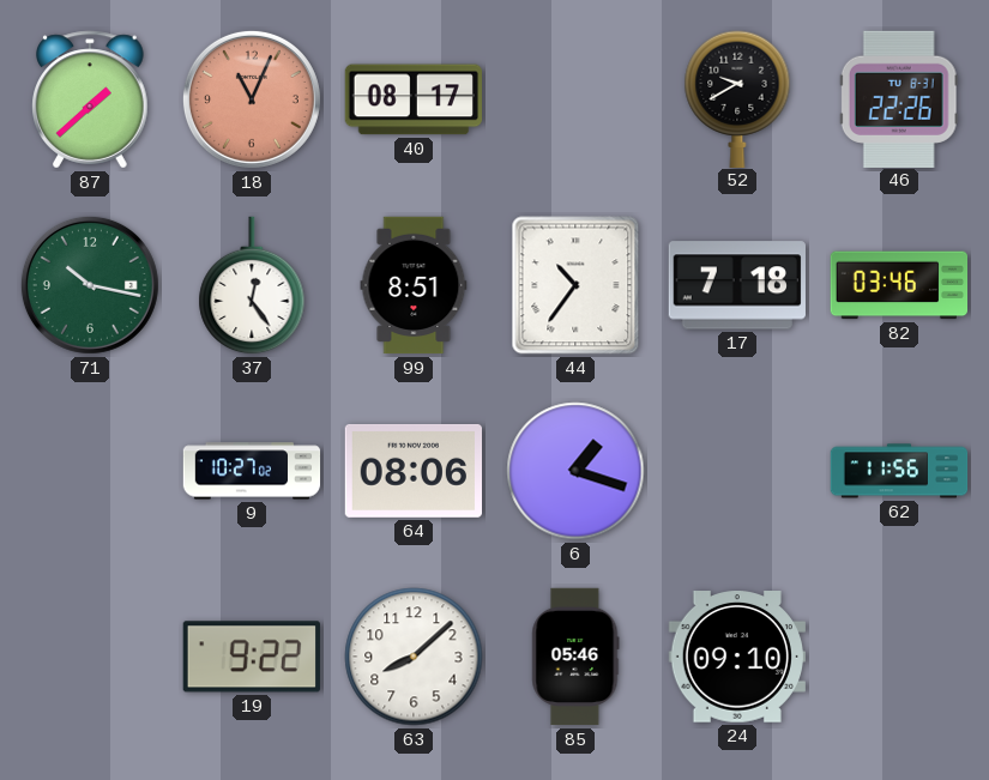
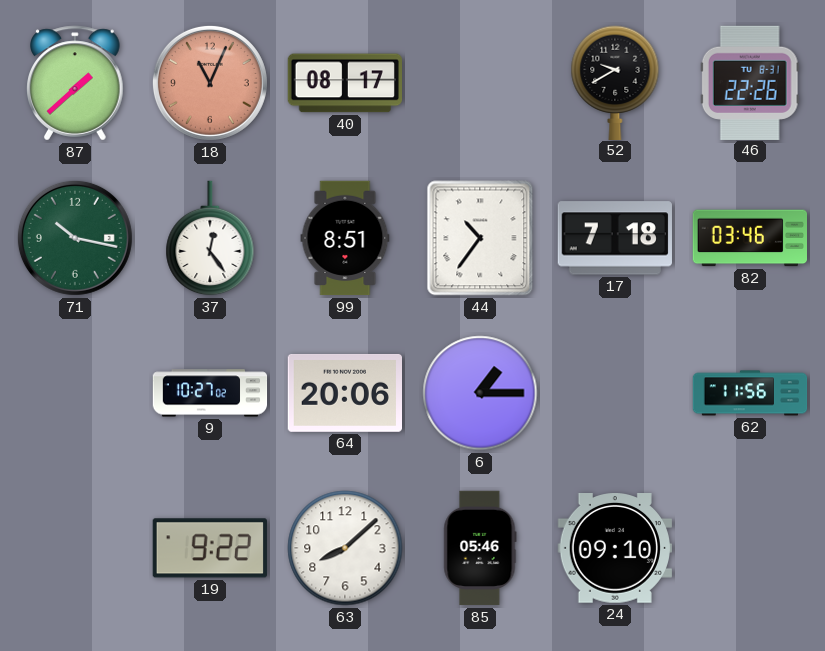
64: 08:06 -> 20:06
6: 1:18 -> 1:15
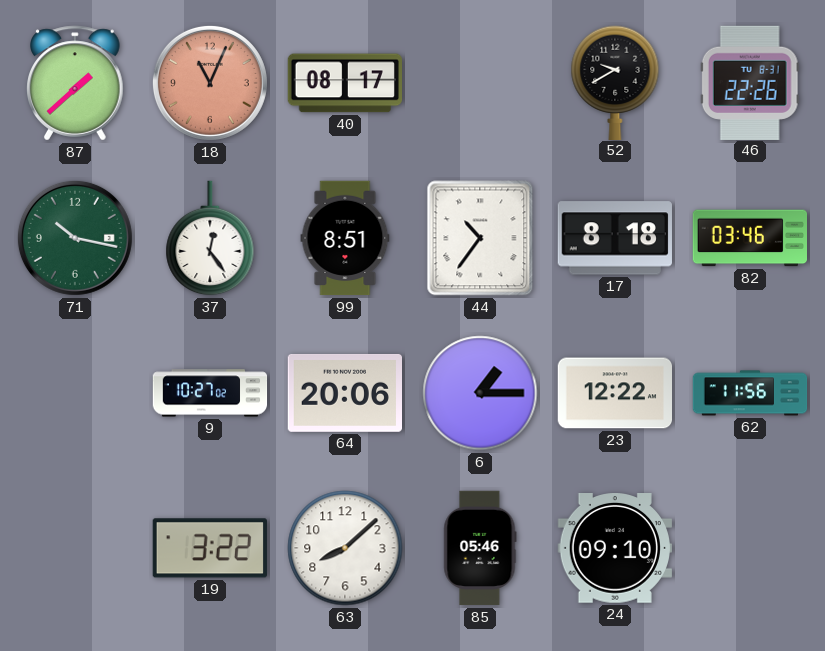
17: 7:18 -> 8:18
23: none -> 12:22
19: 9:22 -> 3:22
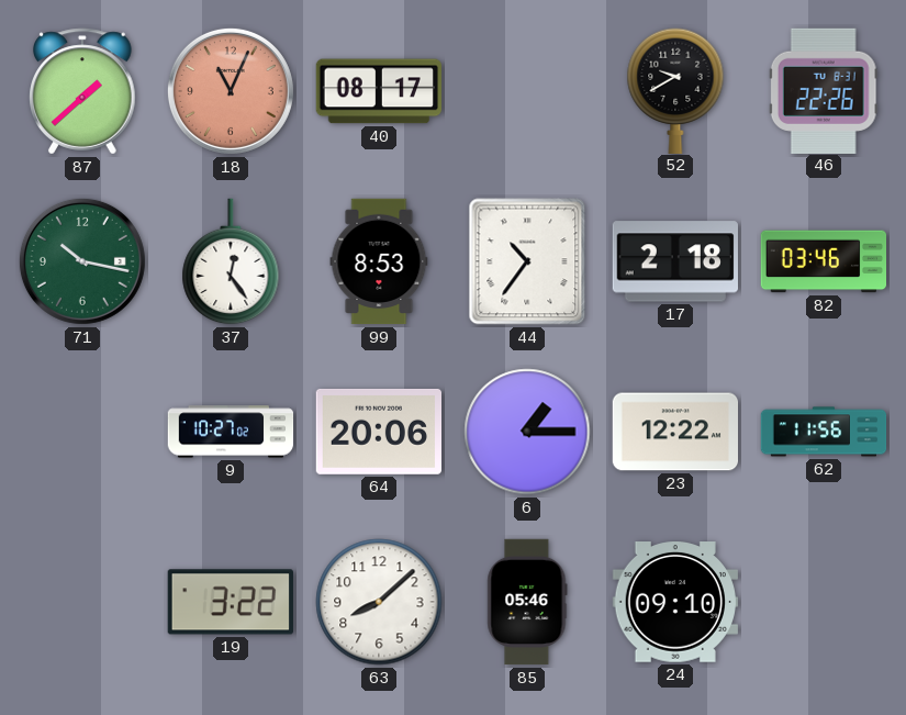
99: 8:51 -> 8:53
17: 8:18 -> 2:18
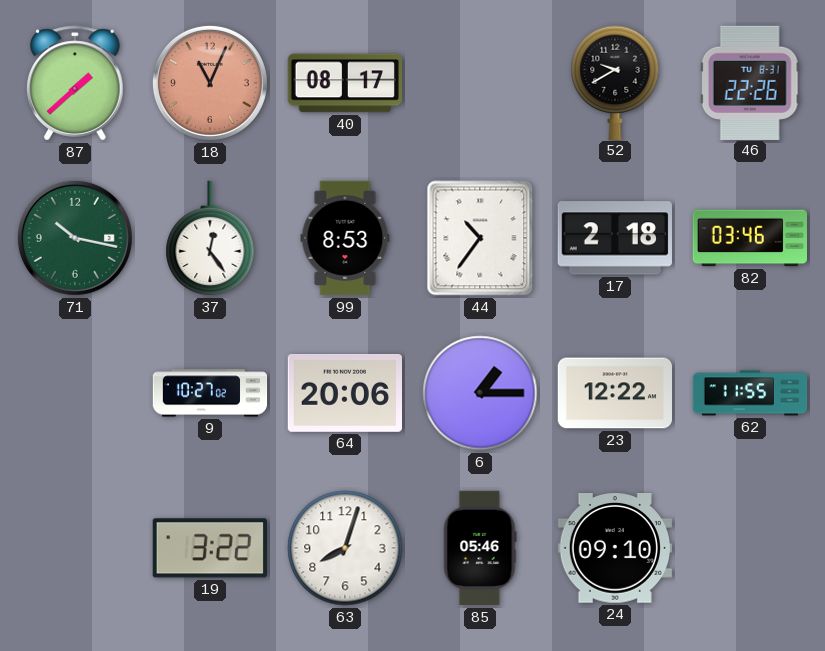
62: 11:56 -> 11:55
63: 8:08 -> 8:03
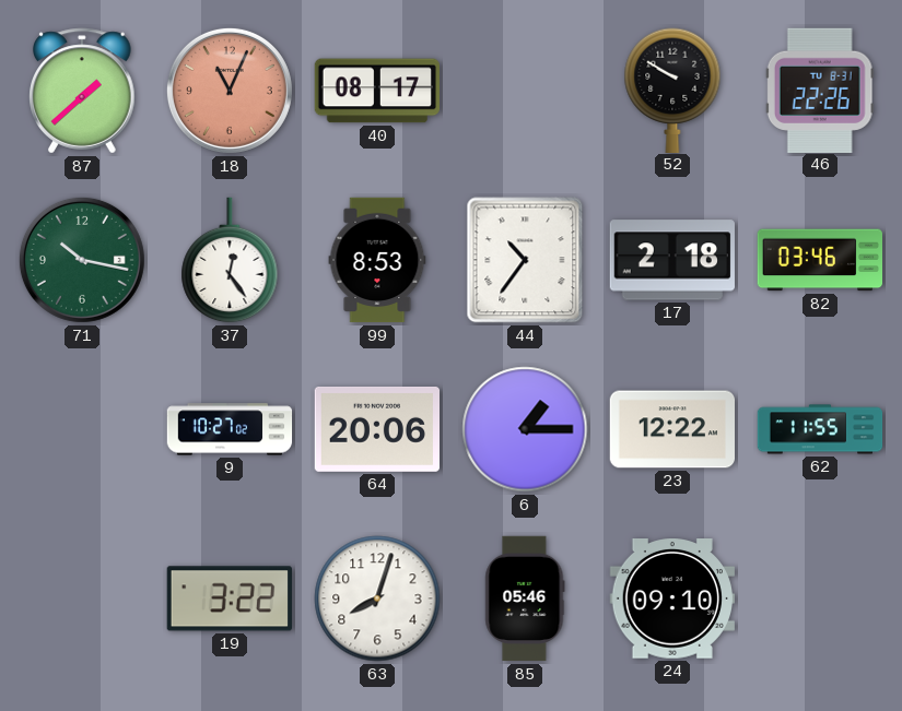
52: 9:40 -> 9:50
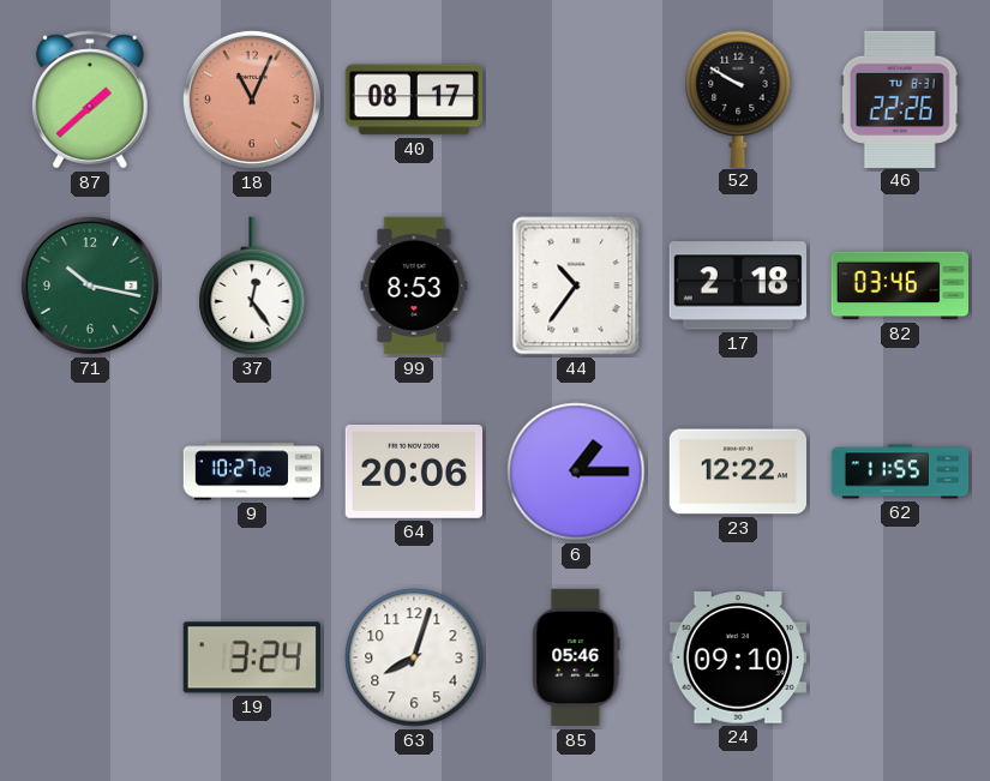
19: 3:22 -> 3:24
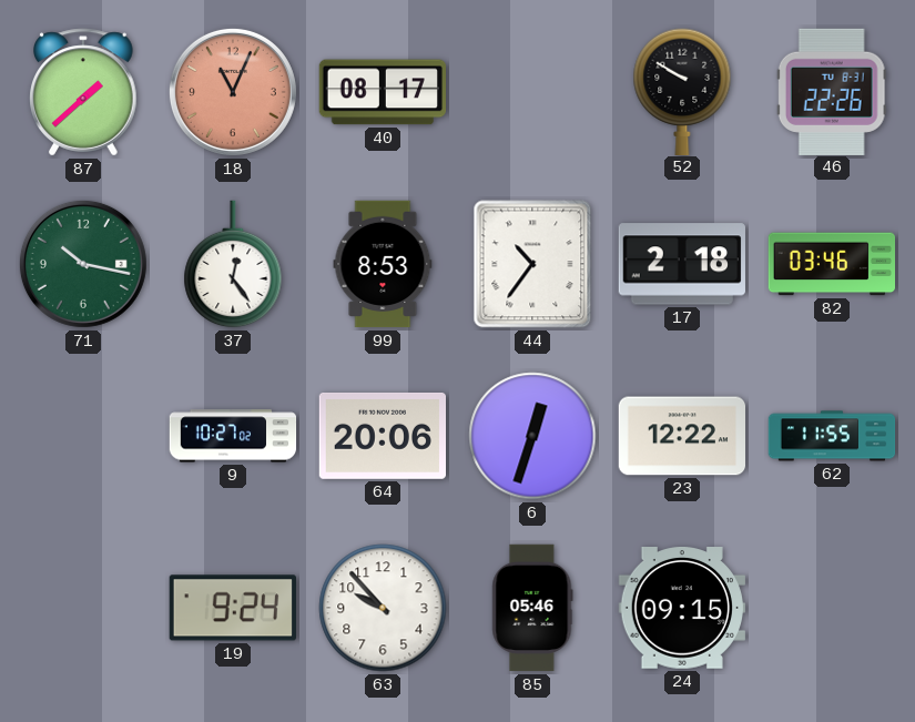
6: 1:15 -> 12:33
19: 3:24 -> 9:24
63: 8:03 -> 9:53
24: 09:10 -> 09:15
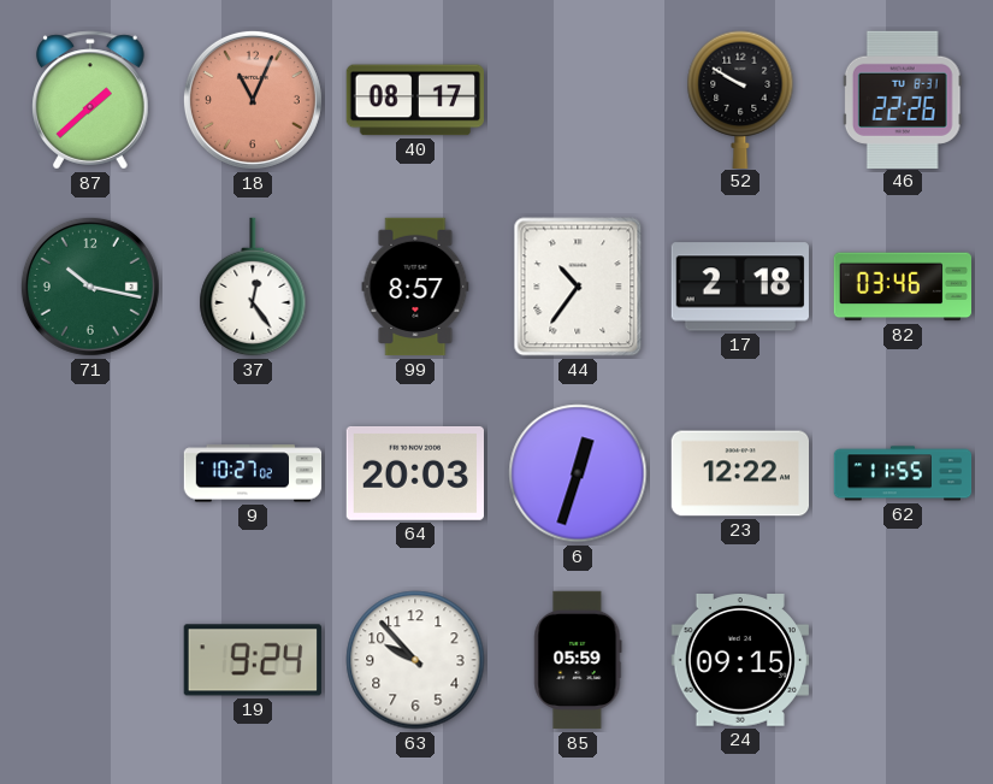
99: 8:53 -> 8:57
64: 20:06 -> 20:03
85: 05:46 -> 05:59
